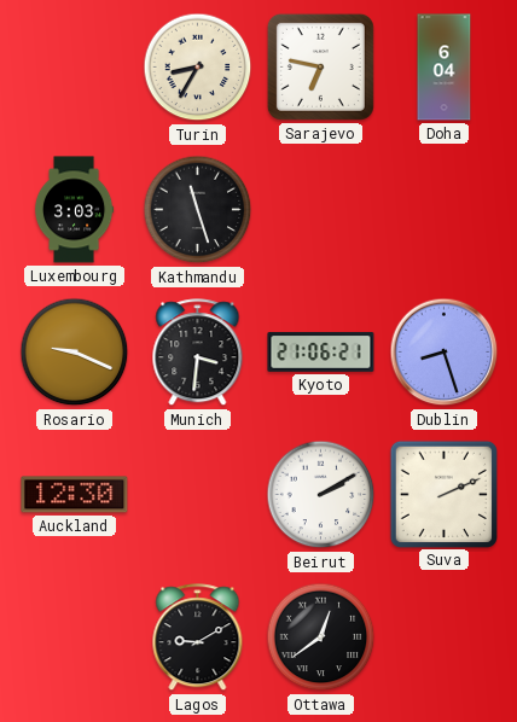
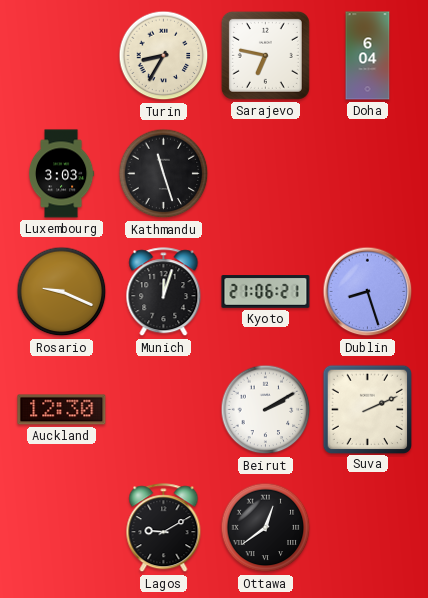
Munich: 3:31 -> 12:03
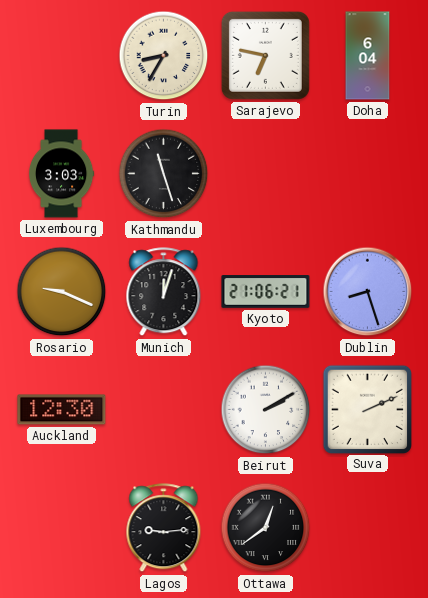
Lagos: 9:10 -> 9:14
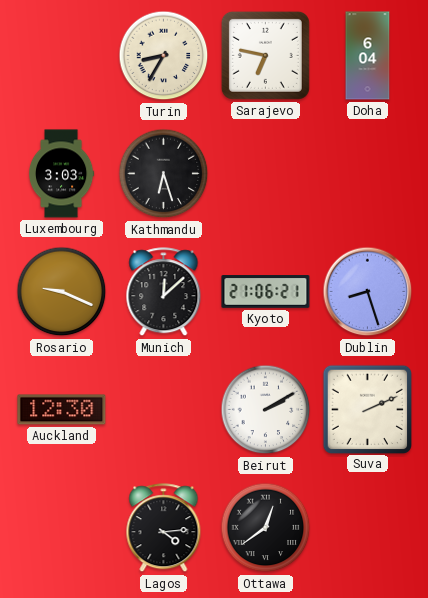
Kathmandu: 11:27 -> 6:27
Munich: 12:03 -> 12:08
Lagos: 9:14 -> 4:14
